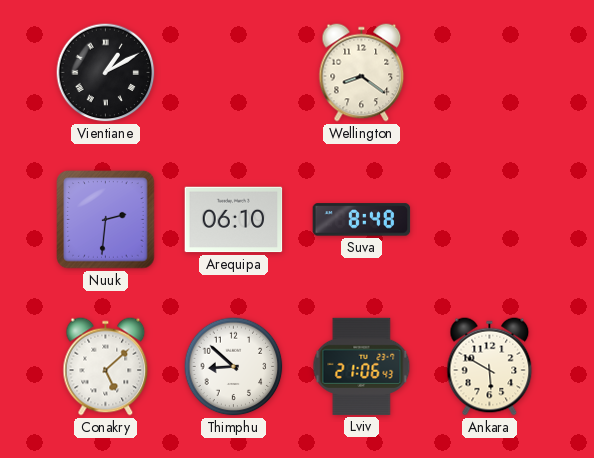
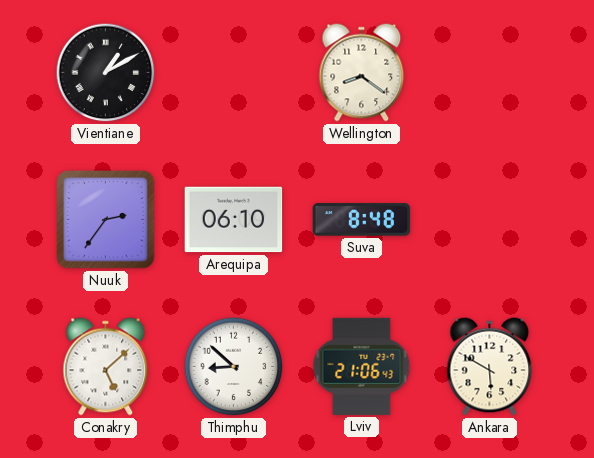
Nuuk: 2:31 -> 2:36
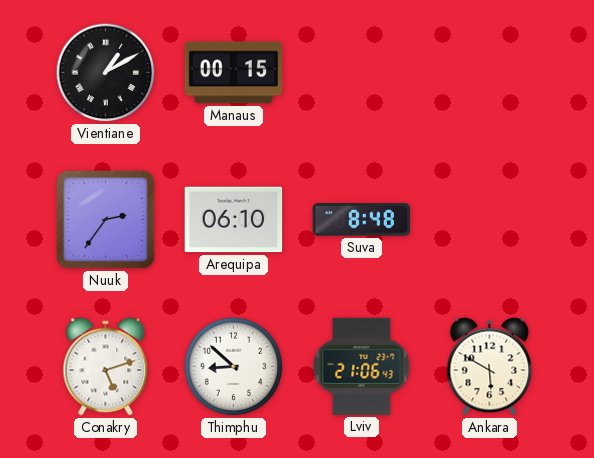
Manaus: none -> 00:15
Wellington: 8:21 -> none
Conakry: 5:08 -> 5:12
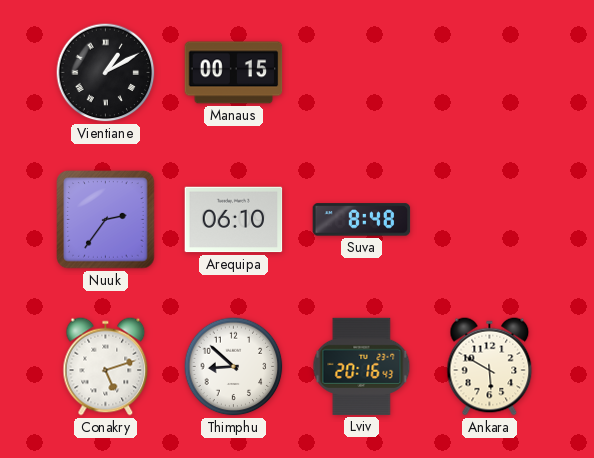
Lviv: 21:06 -> 20:16
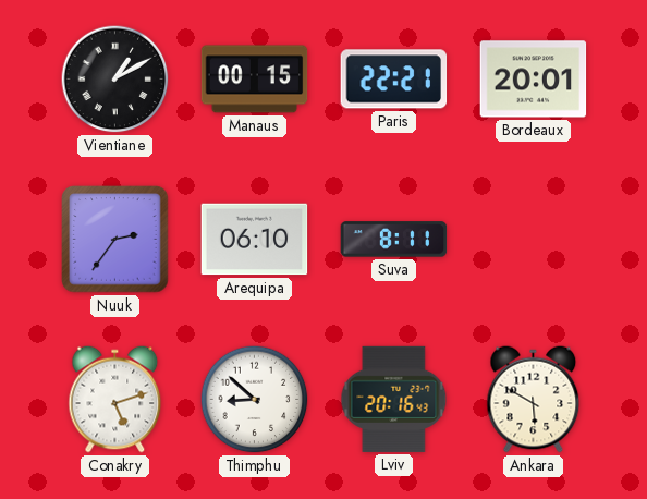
Paris: none -> 22:21
Bordeaux: none -> 20:01
Suva: 8:48 -> 8:11
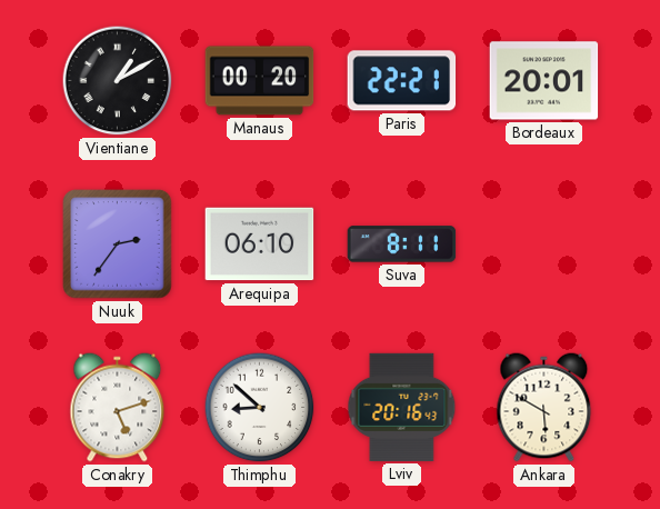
Manaus: 00:15 -> 00:20
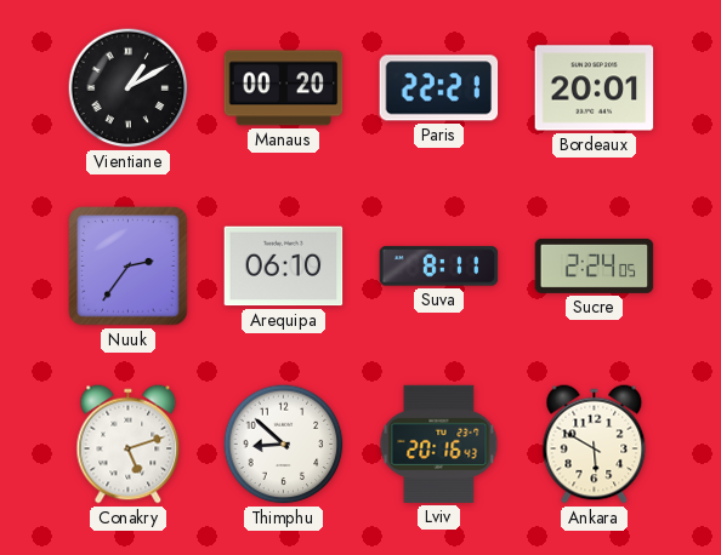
Sucre: none -> 2:24
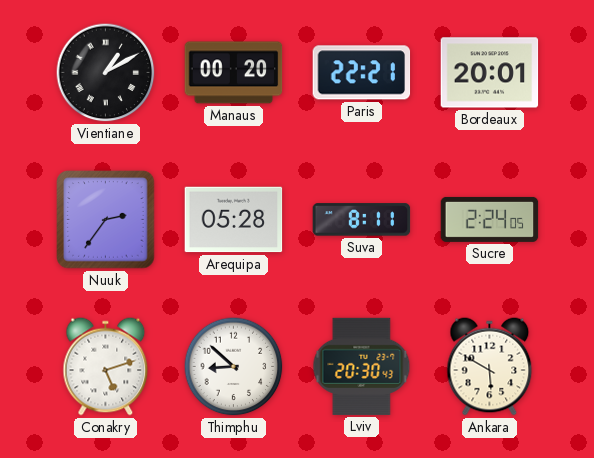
Arequipa: 06:10 -> 05:28
Lviv: 20:16 -> 20:30
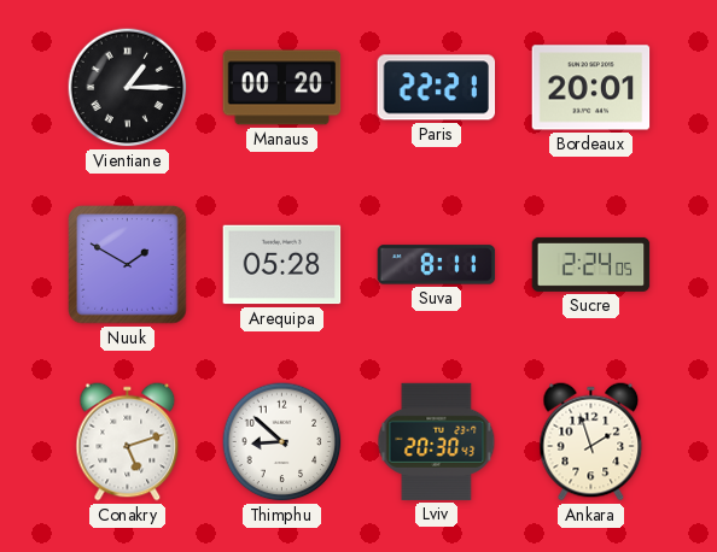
Vientiane: 1:10 -> 1:15
Nuuk: 2:36 -> 1:50
Ankara: 5:50 -> 1:57
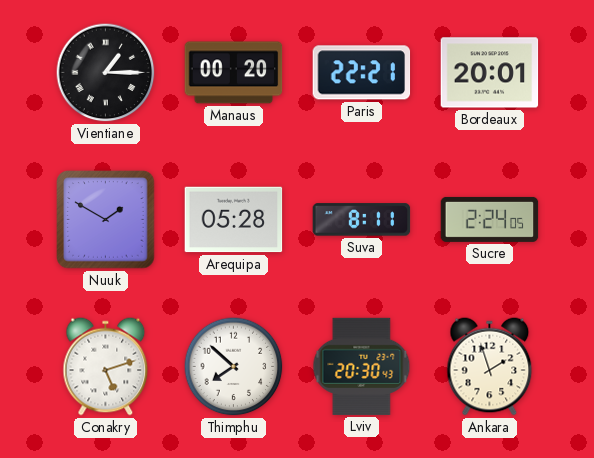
Thimphu: 8:52 -> 7:52
